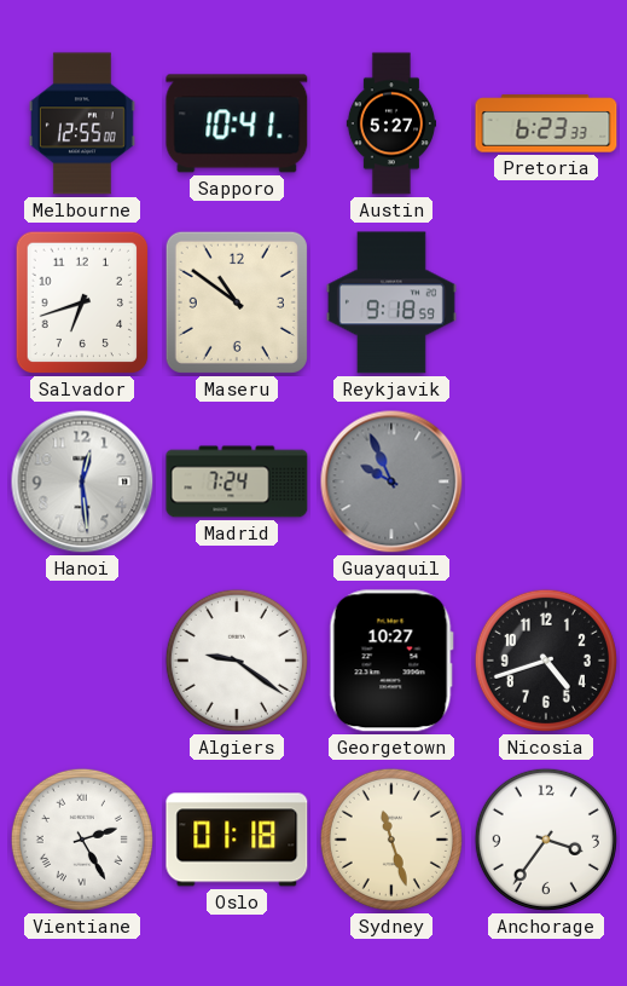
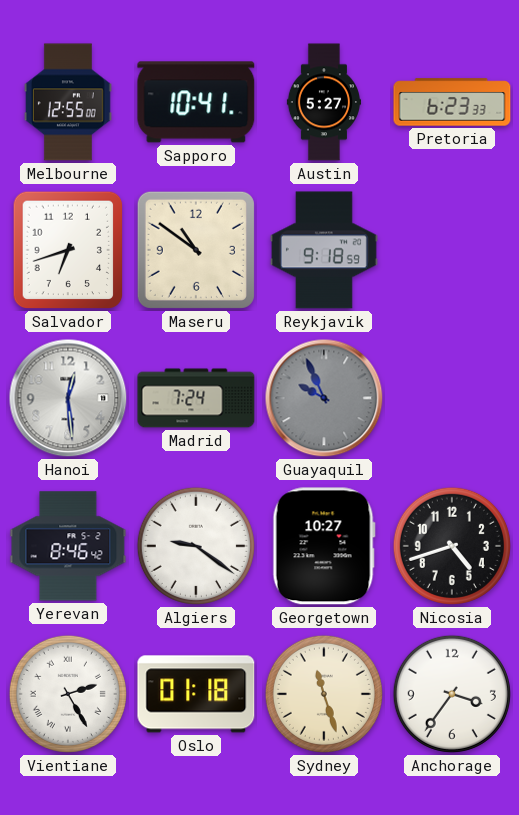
Yerevan: none -> 8:46
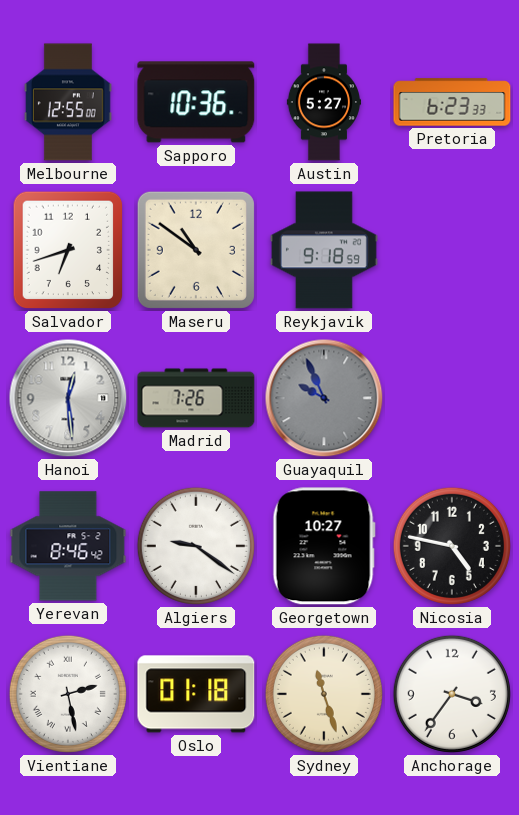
Sapporo: 10:41 -> 10:36
Madrid: 7:24 -> 7:26
Nicosia: 4:42 -> 4:47
Vientiane: 2:25 -> 2:28
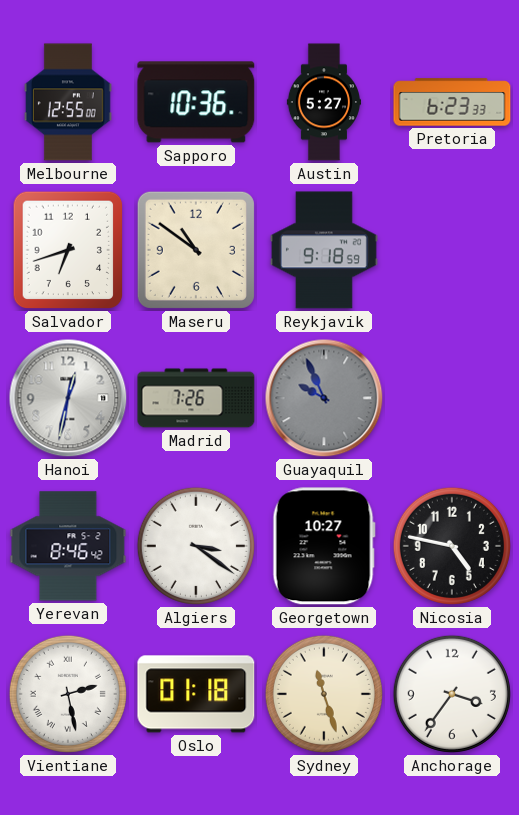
Hanoi: 12:29 -> 12:32
Algiers: 9:21 -> 3:21
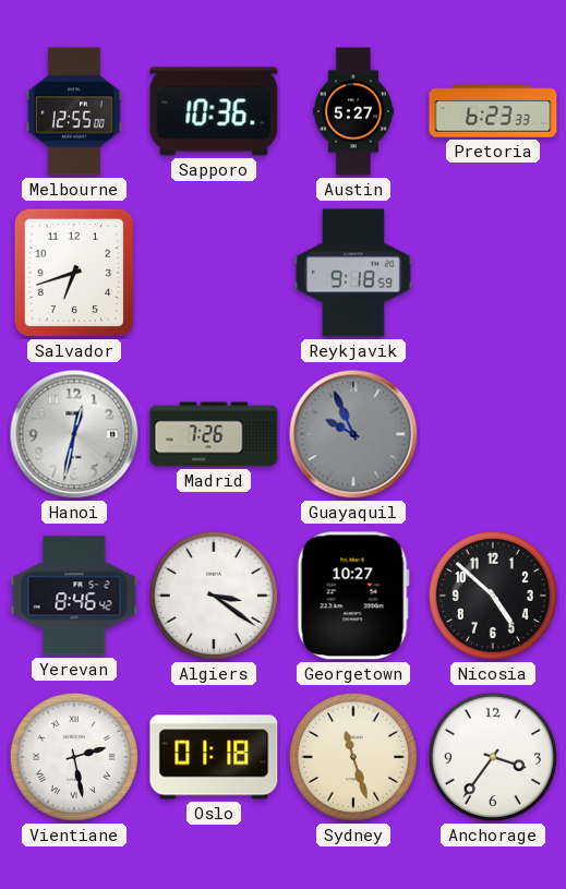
Maseru: 10:51 -> none
Nicosia: 4:47 -> 4:52
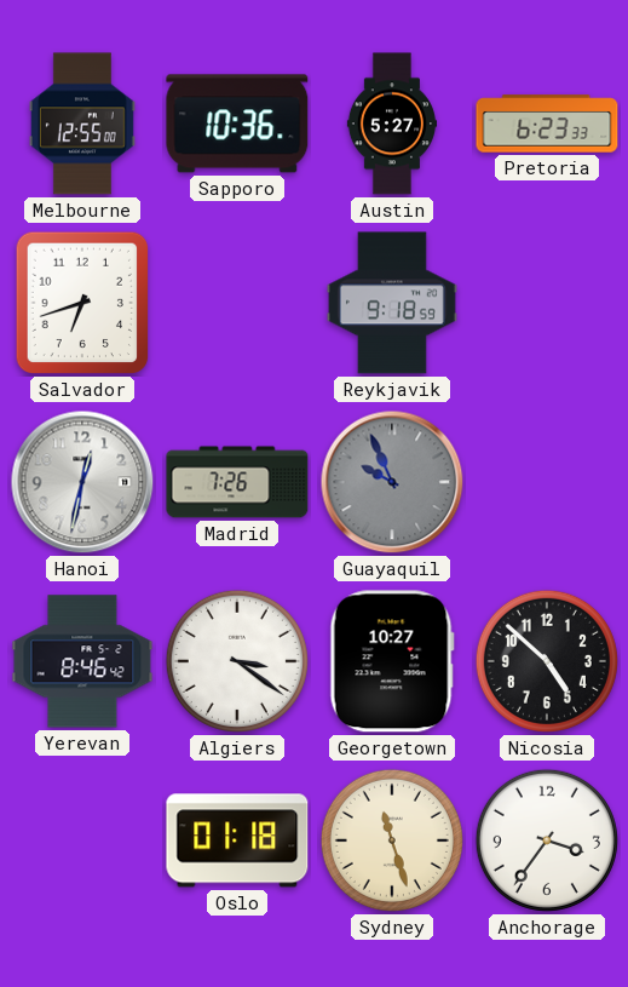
Vientiane: 2:28 -> none
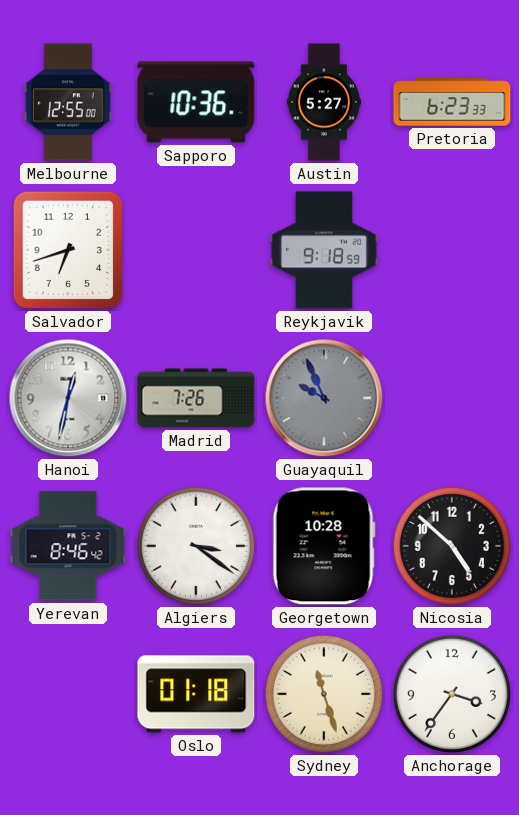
Georgetown: 10:27 -> 10:28
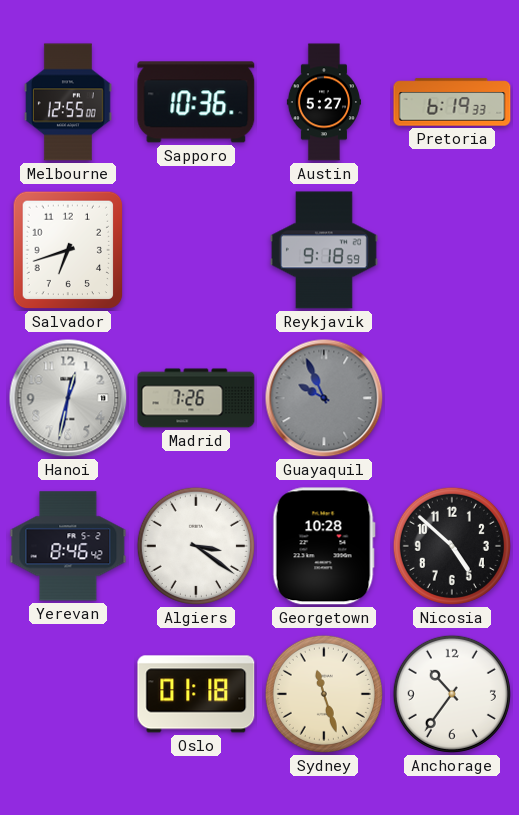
Pretoria: 6:23 -> 6:19
Anchorage: 3:36 -> 10:36
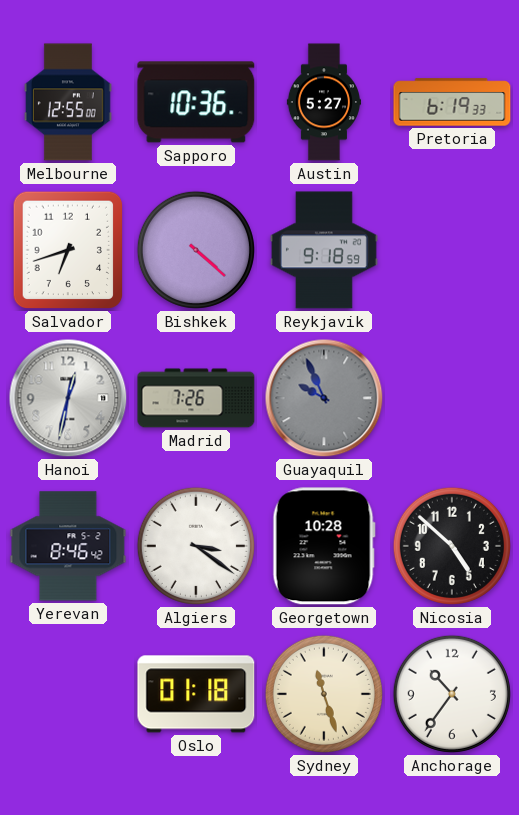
Bishkek: none -> 4:22
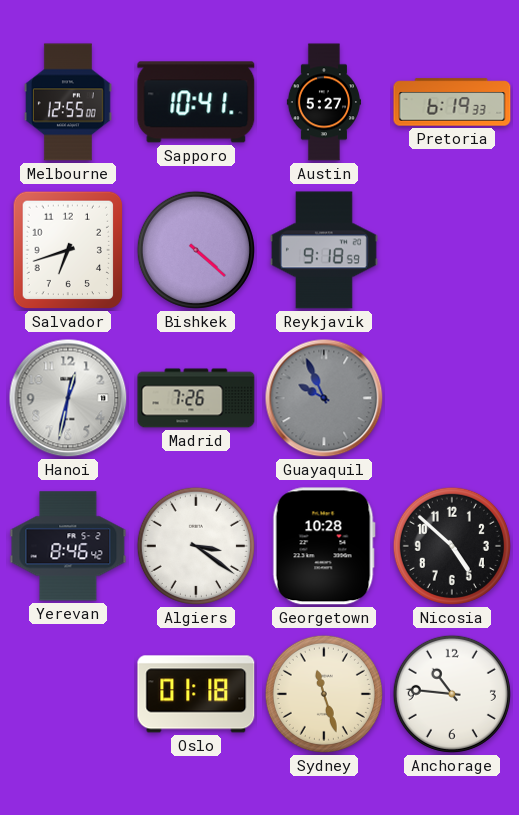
Sapporo: 10:36 -> 10:41
Anchorage: 10:36 -> 10:46
